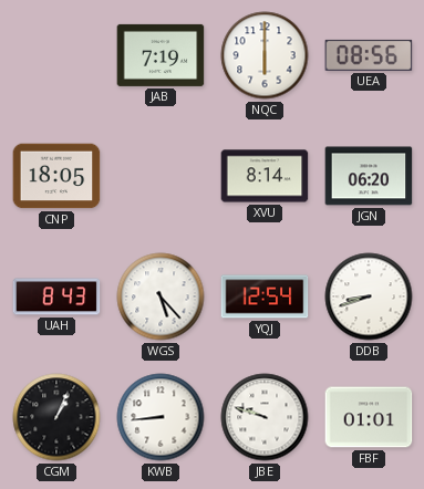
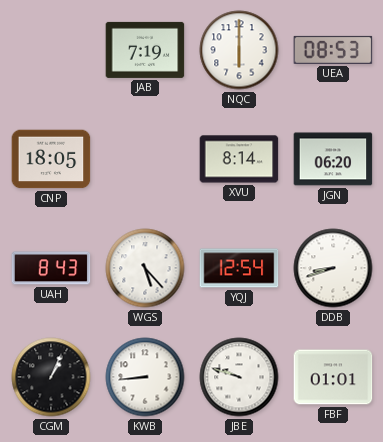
UEA: 08:56 -> 08:53
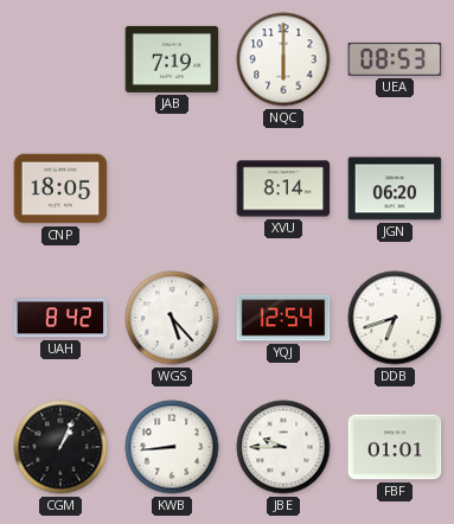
UAH: 8:43 -> 8:42
DDB: 8:42 -> 6:42
JBE: 9:48 -> 9:45
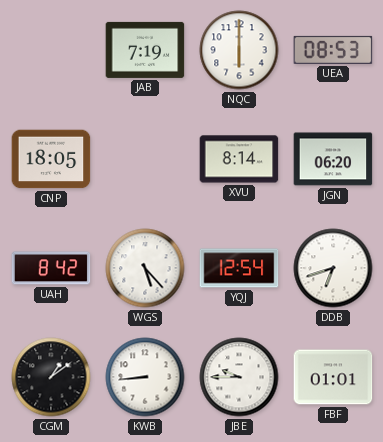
CGM: 1:04 -> 1:09
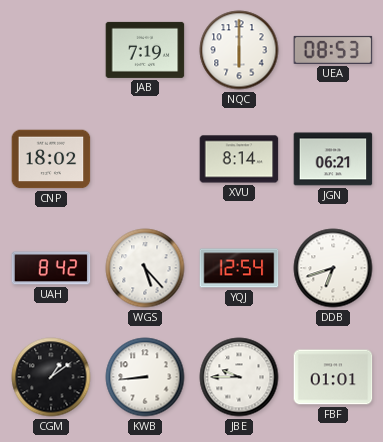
CNP: 18:05 -> 18:02
JGN: 06:20 -> 06:21
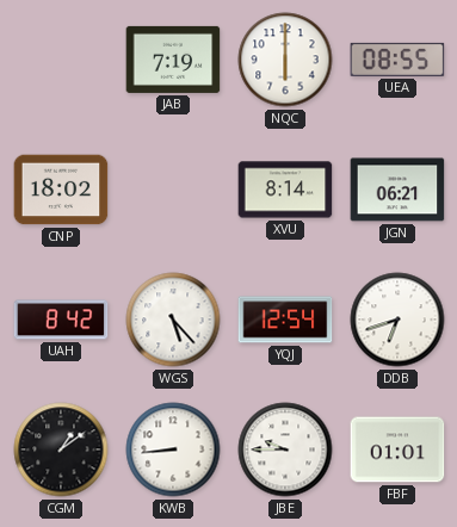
UEA: 08:53 -> 08:55
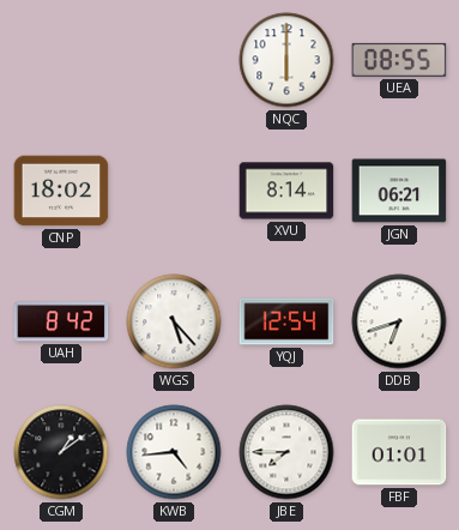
JAB: 7:19 -> none
KWB: 8:44 -> 4:44
JBE: 9:45 -> 7:45
